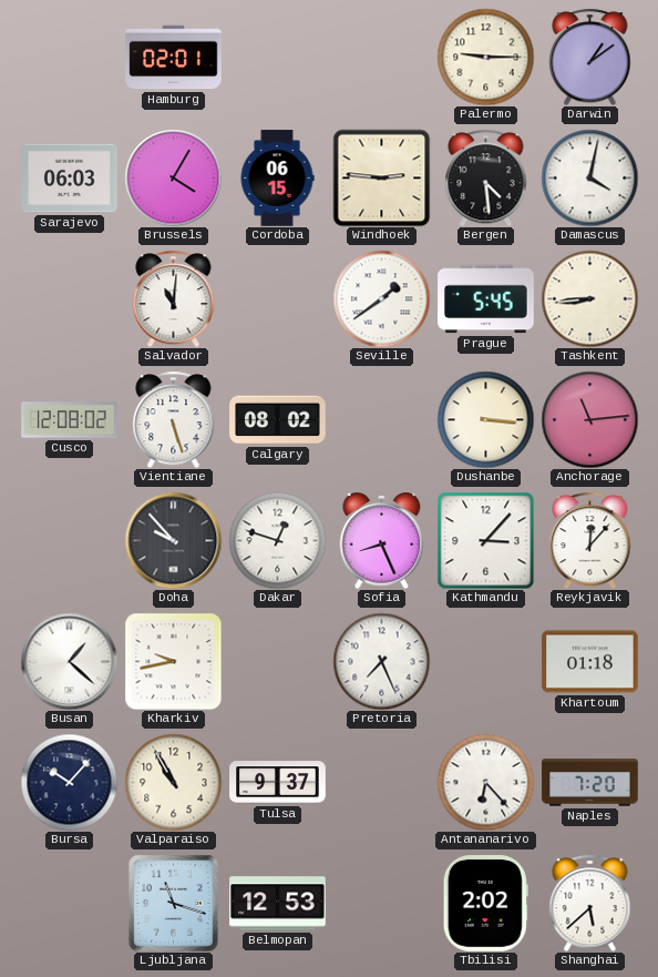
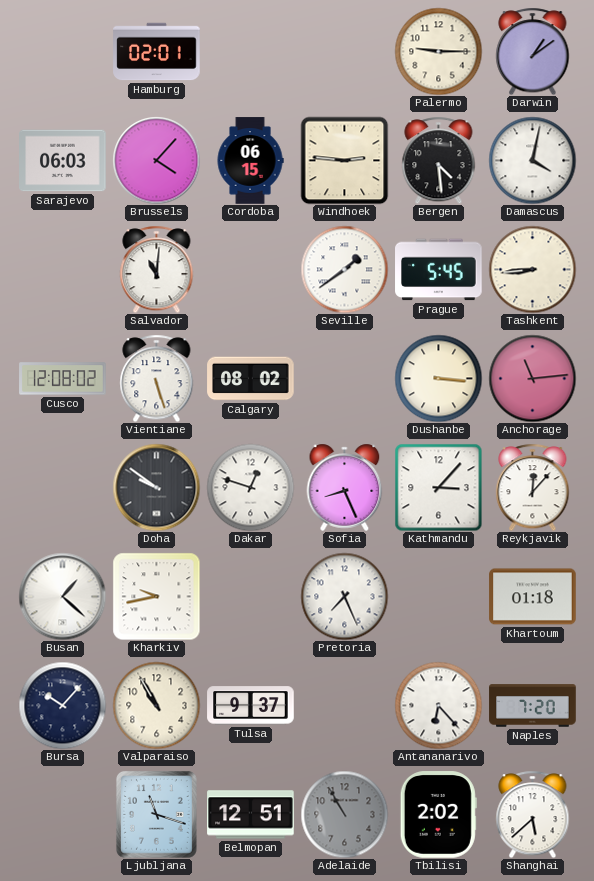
Brussels: 4:05 -> 4:07
Doha: 9:53 -> 9:51
Belmopan: 12:53 -> 12:51
Adelaide: none -> 10:55
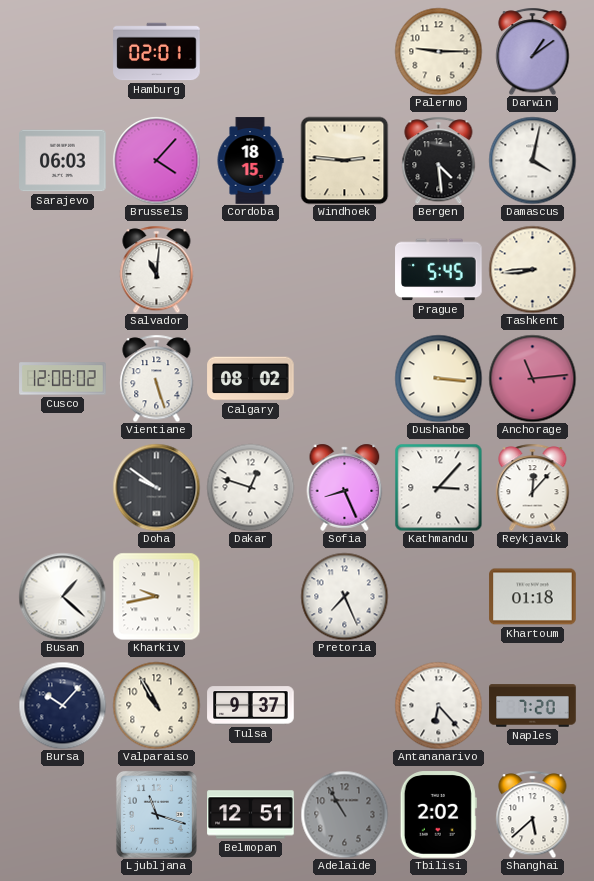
Cordoba: 06:15 -> 18:15
Seville: 1:39 -> none
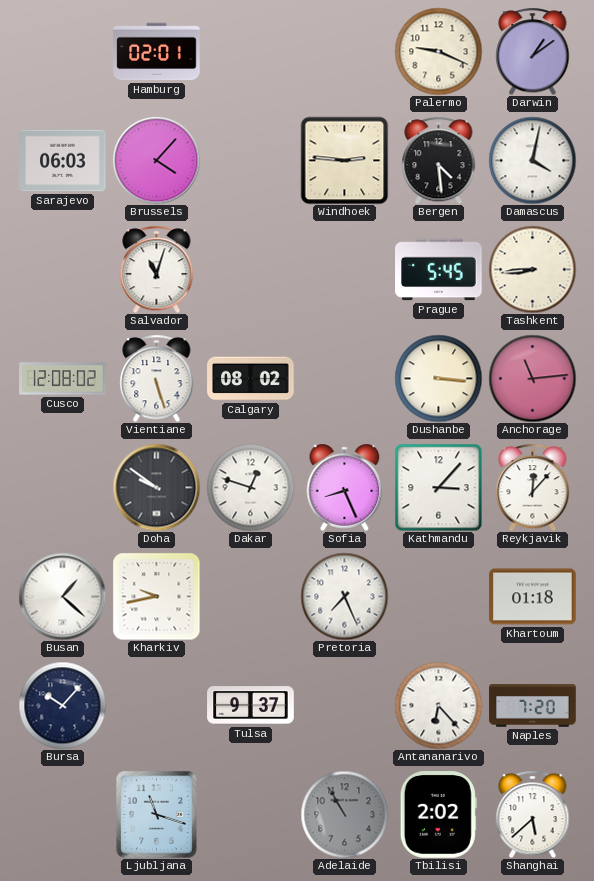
Palermo: 9:15 -> 9:19
Cordoba: 18:15 -> none
Salvador: 11:01 -> 11:03
Valparaiso: 10:55 -> none
Belmopan: 12:51 -> none
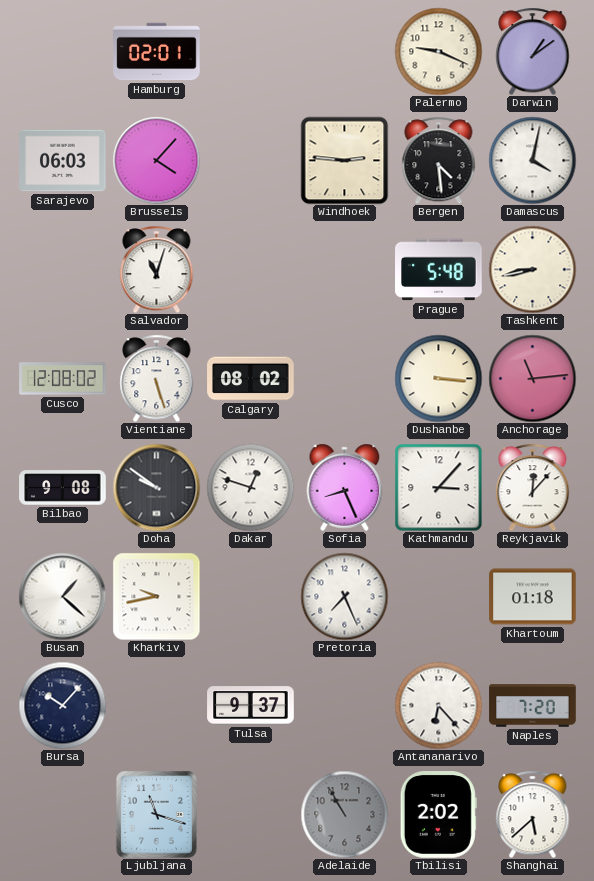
Prague: 5:45 -> 5:48
Tashkent: 8:44 -> 8:43
Bilbao: none -> 9:08
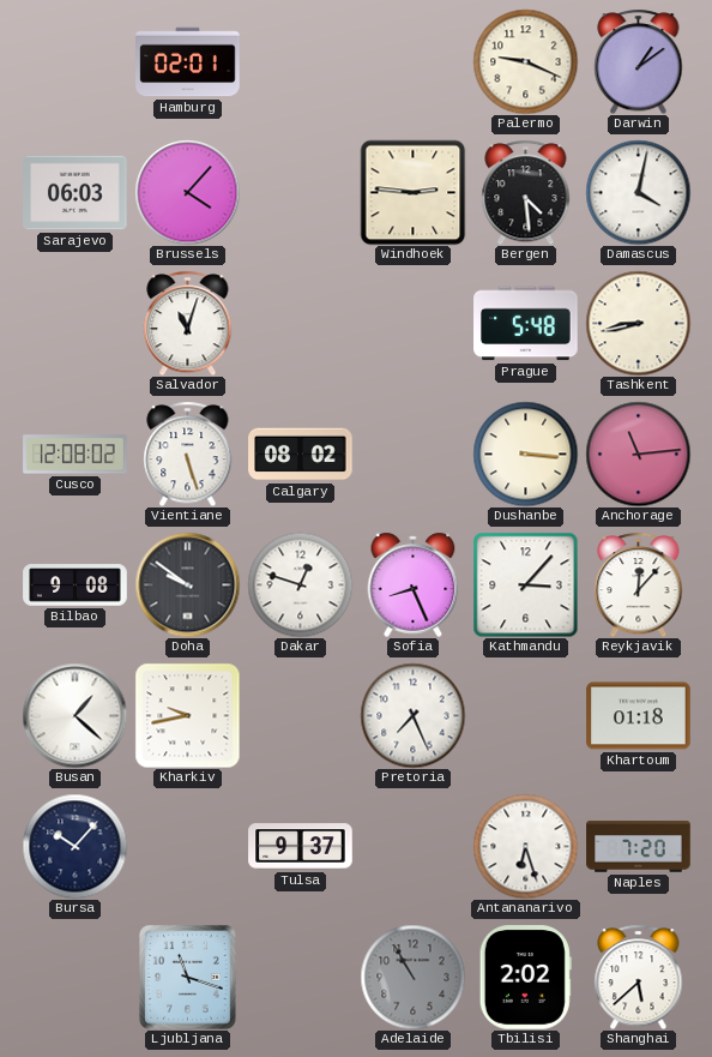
Antananarivo: 6:23 -> 6:27
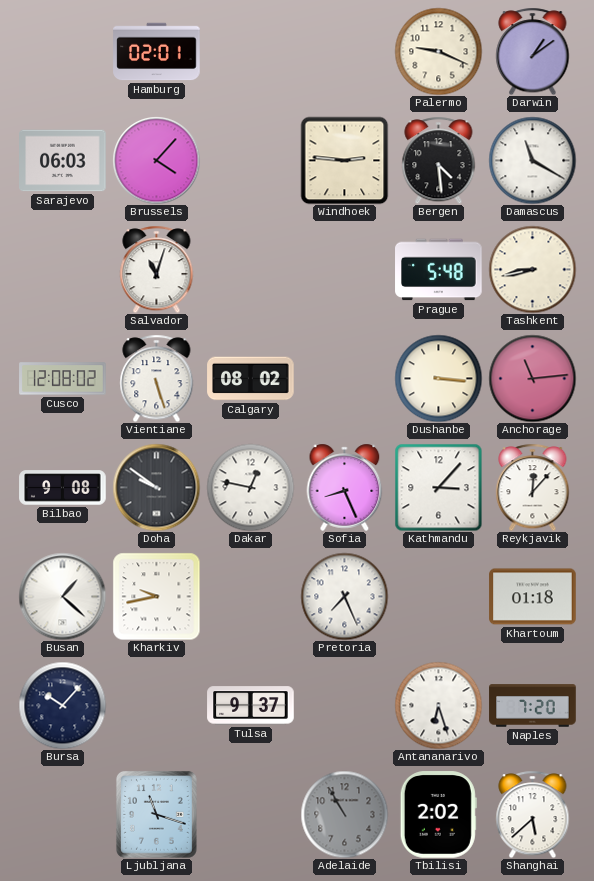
Damascus: 4:02 -> 11:20
Dakar: 12:48 -> 12:47
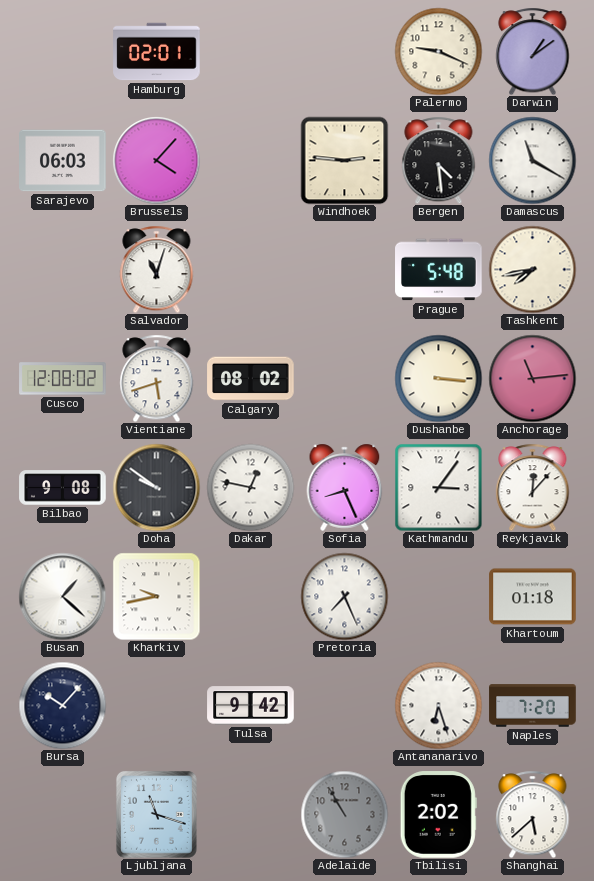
Tashkent: 8:43 -> 7:43
Vientiane: 5:27 -> 5:42
Kathmandu: 3:07 -> 3:06
Tulsa: 9:37 -> 9:42
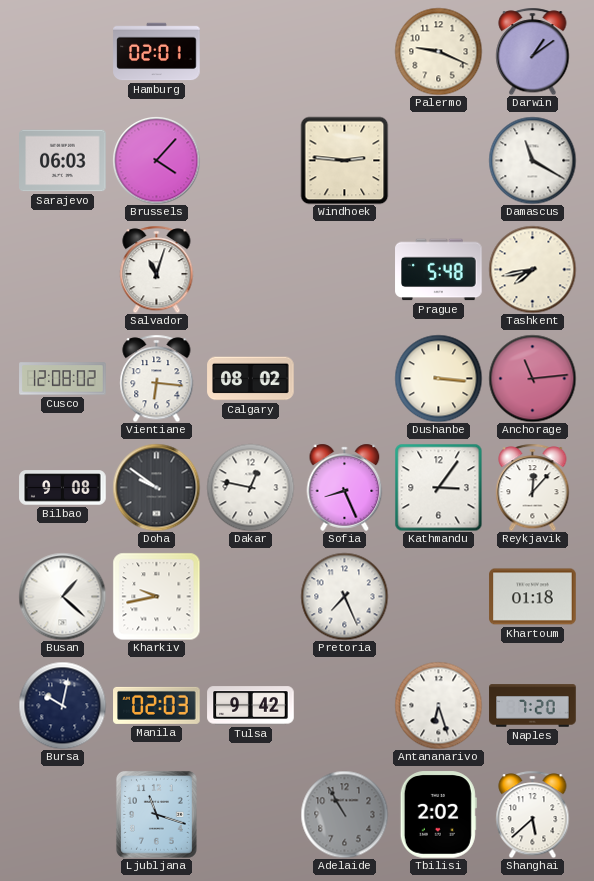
Bergen: 4:29 -> none
Vientiane: 5:42 -> 6:16
Bursa: 10:07 -> 10:02
Manila: none -> 02:03
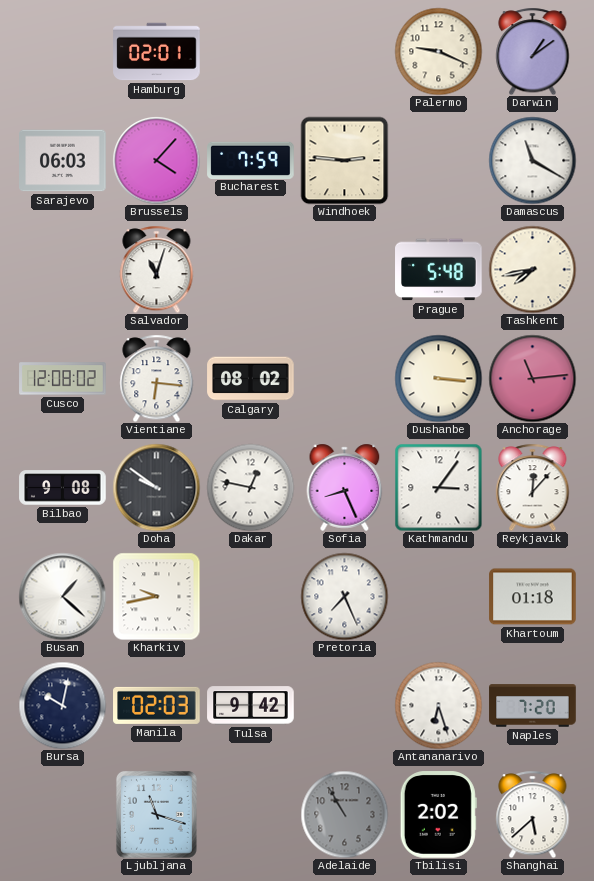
Bucharest: none -> 7:59
